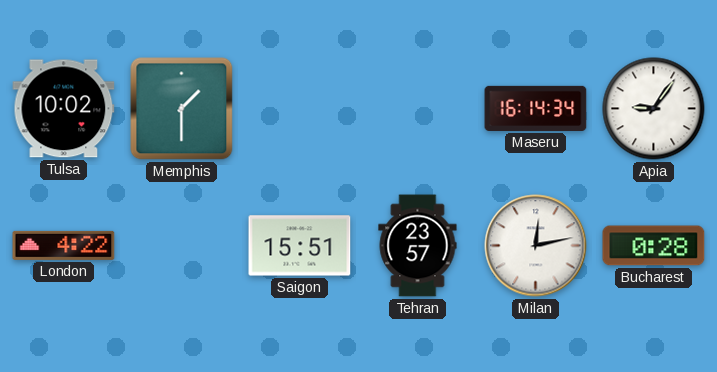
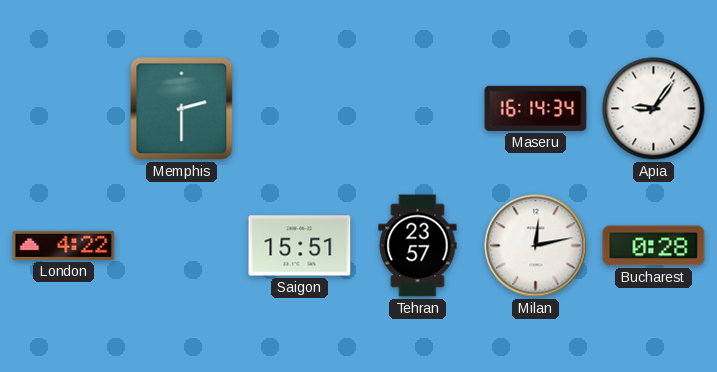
Tulsa: 10:02 -> none
Memphis: 1:30 -> 2:30
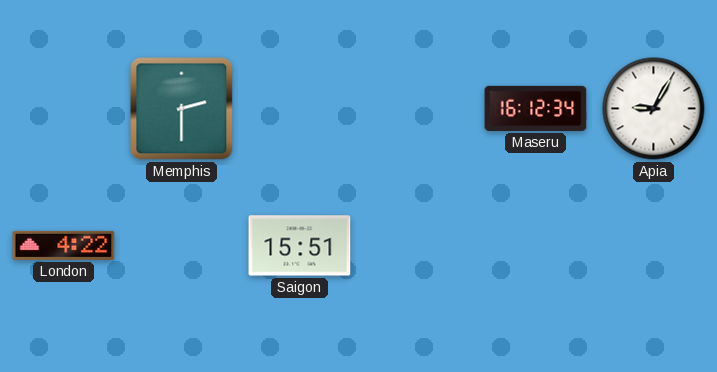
Maseru: 16:14 -> 16:12
Apia: 9:06 -> 9:05
Tehran: 23:57 -> none
Milan: 12:13 -> none
Bucharest: 0:28 -> none
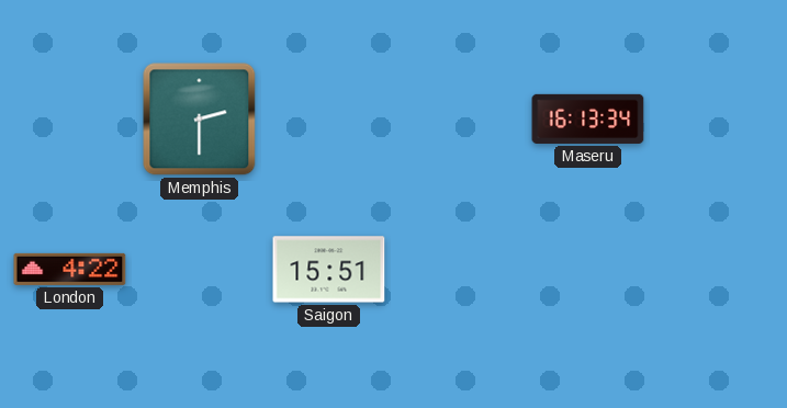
Maseru: 16:12 -> 16:13
Apia: 9:05 -> none
